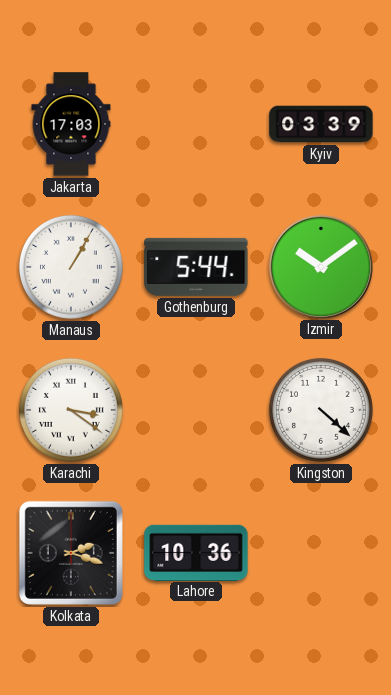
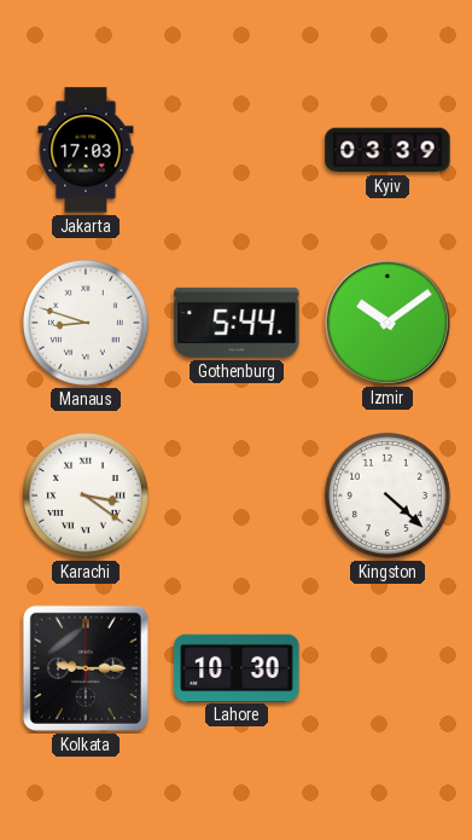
Manaus: 1:05 -> 8:48
Kolkata: 2:18 -> 9:15
Lahore: 10:36 -> 10:30
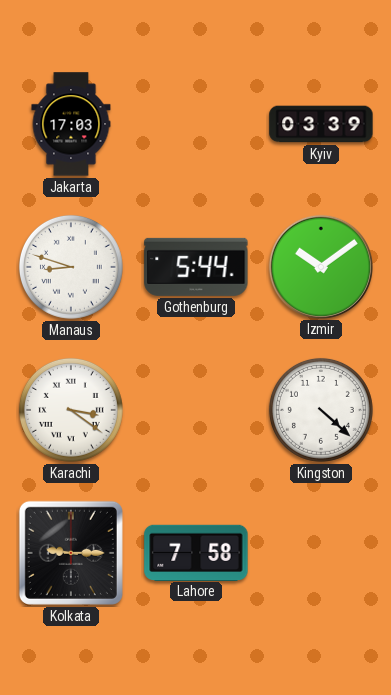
Lahore: 10:30 -> 7:58
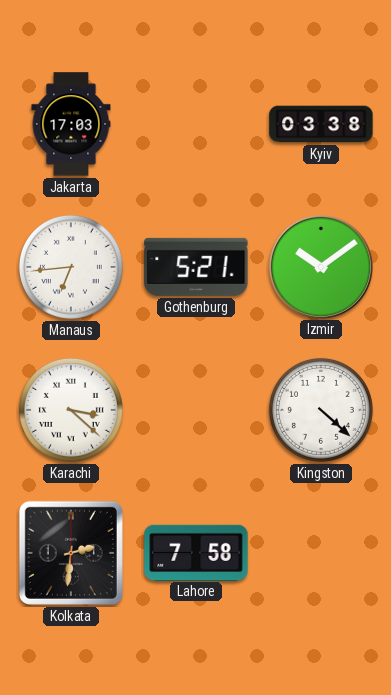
Kyiv: 03:39 -> 03:38
Manaus: 8:48 -> 6:44
Gothenburg: 5:44 -> 5:21
Karachi: 3:21 -> 3:22
Kolkata: 9:15 -> 2:31
